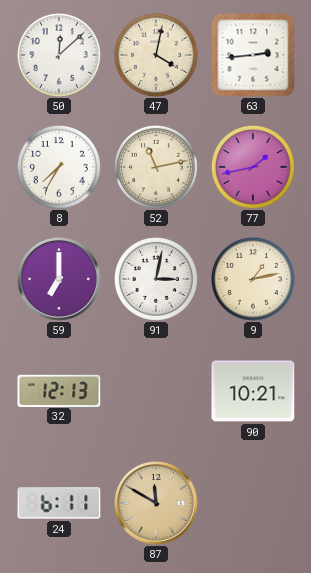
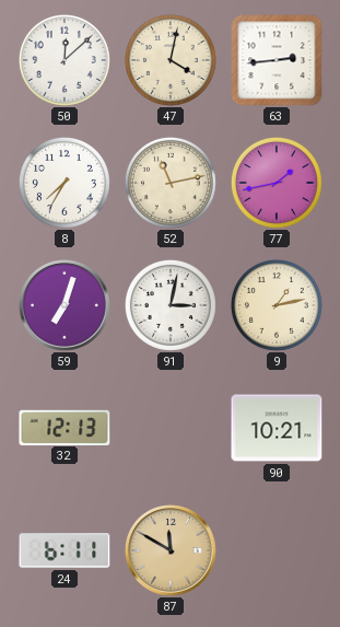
59: 7:00 -> 7:03
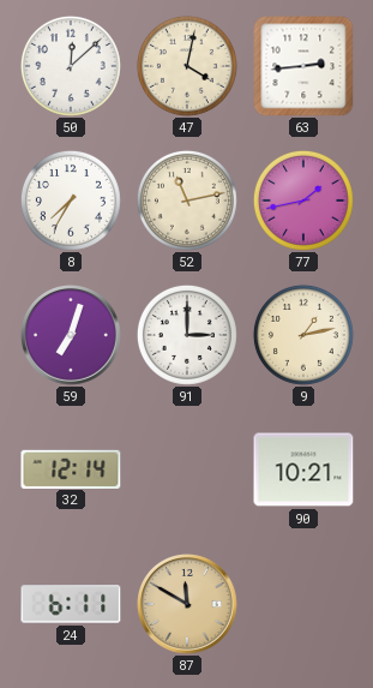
91: 3:02 -> 3:00
32: 12:13 -> 12:14
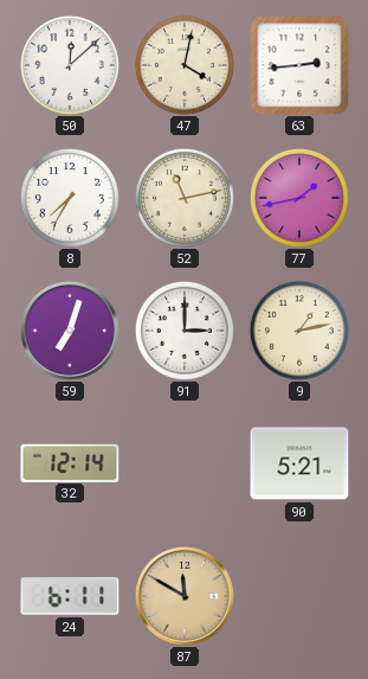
90: 10:21 -> 5:21
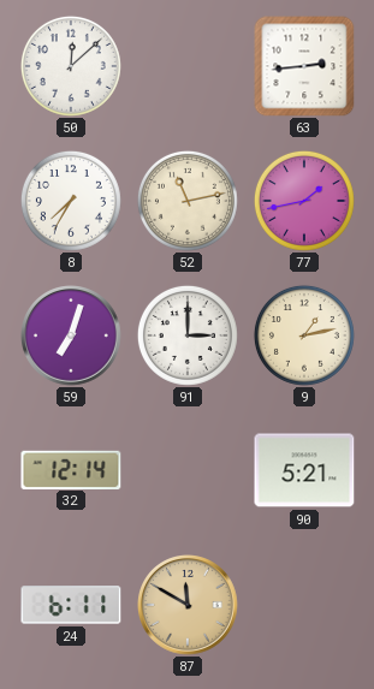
47: 4:02 -> none
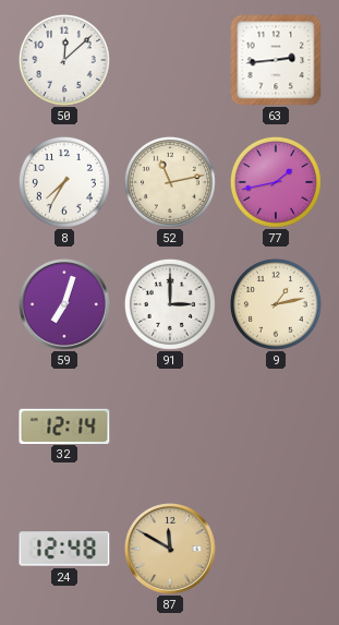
90: 5:21 -> none
24: 6:11 -> 12:48
